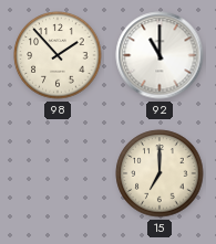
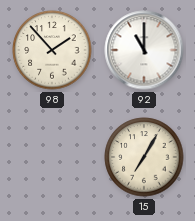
15: 7:00 -> 7:05
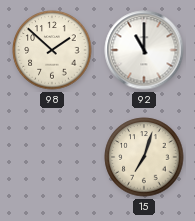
98: 1:53 -> 1:52
15: 7:05 -> 7:03
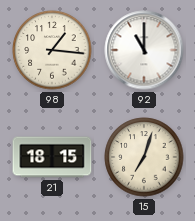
98: 1:52 -> 1:16
21: none -> 18:15
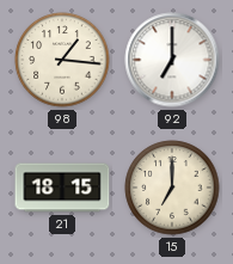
92: 11:00 -> 7:00
15: 7:03 -> 7:00
